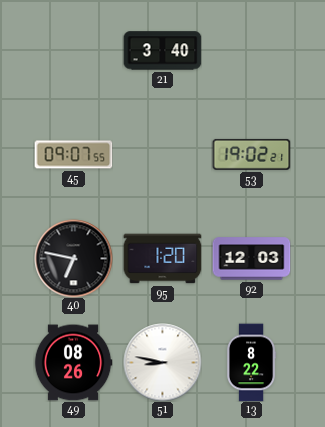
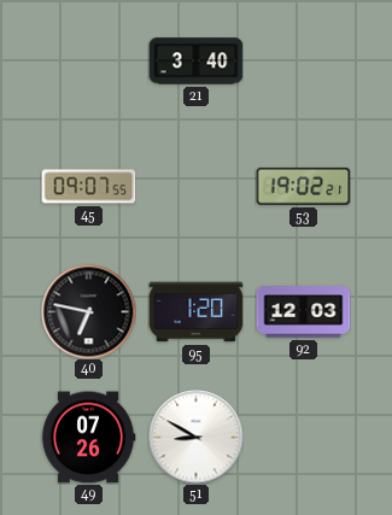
49: 08:26 -> 07:26
51: 8:47 -> 8:50
13: 8:22 -> none
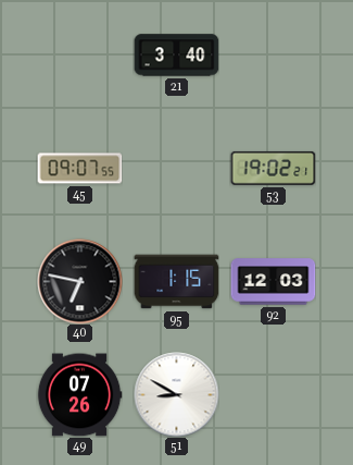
95: 1:20 -> 1:15
